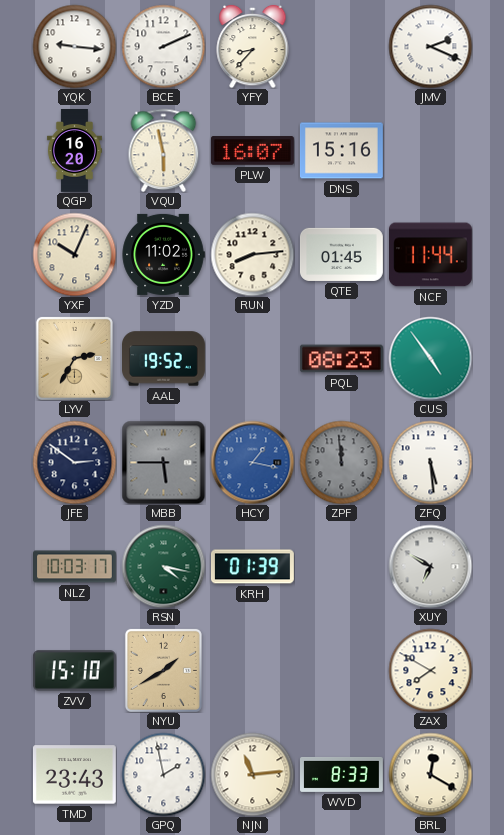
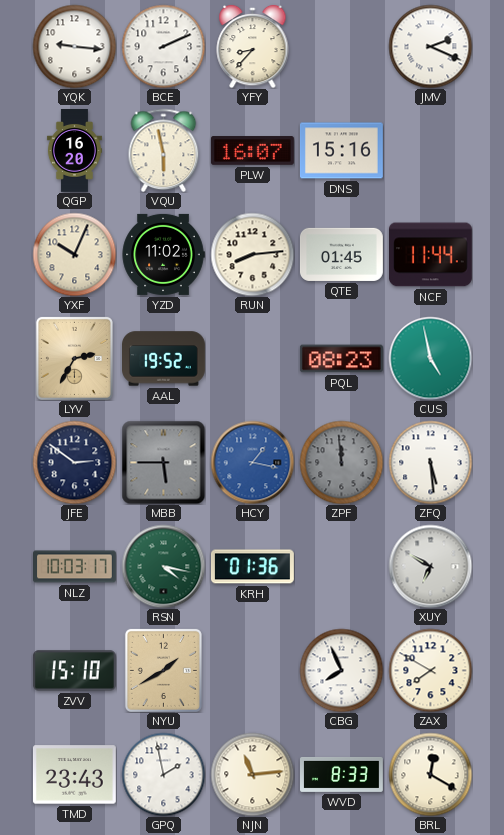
CUS: 4:54 -> 4:58
KRH: 01:39 -> 01:36
CBG: none -> 7:56
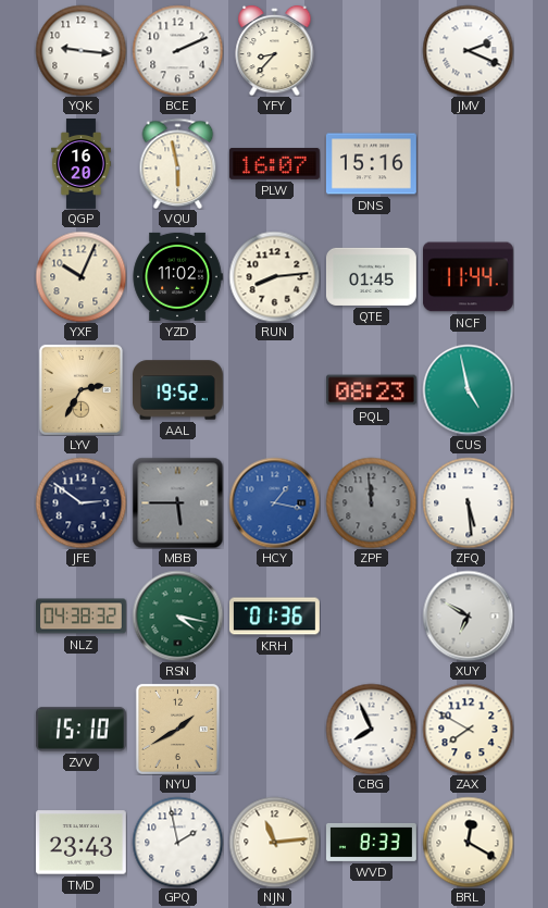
NLZ: 10:03 -> 04:38
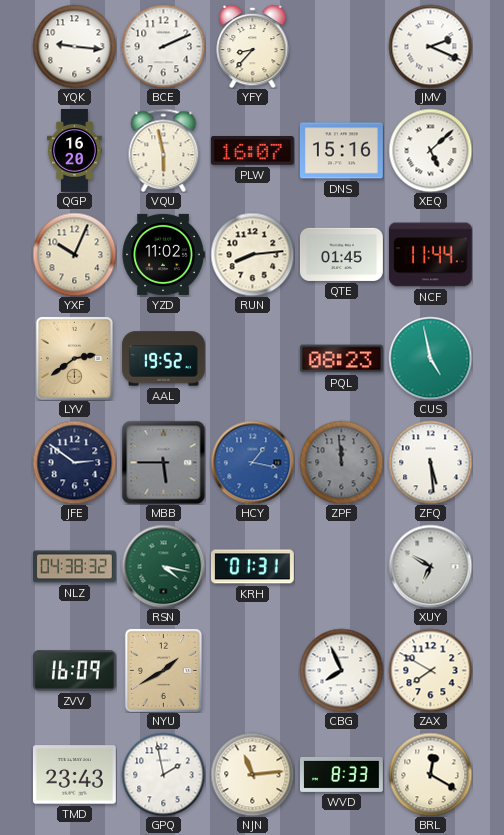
XEQ: none -> 5:08
LYV: 2:35 -> 2:39
KRH: 01:36 -> 01:31
ZVV: 15:10 -> 16:09
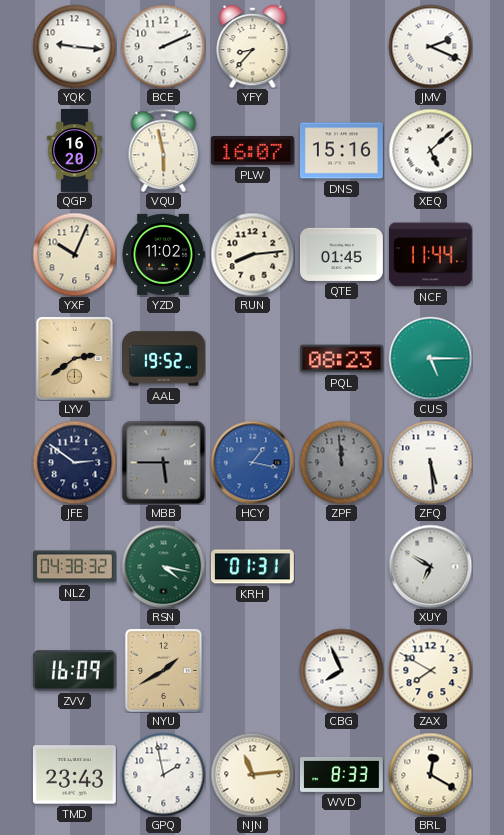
CUS: 4:58 -> 5:15
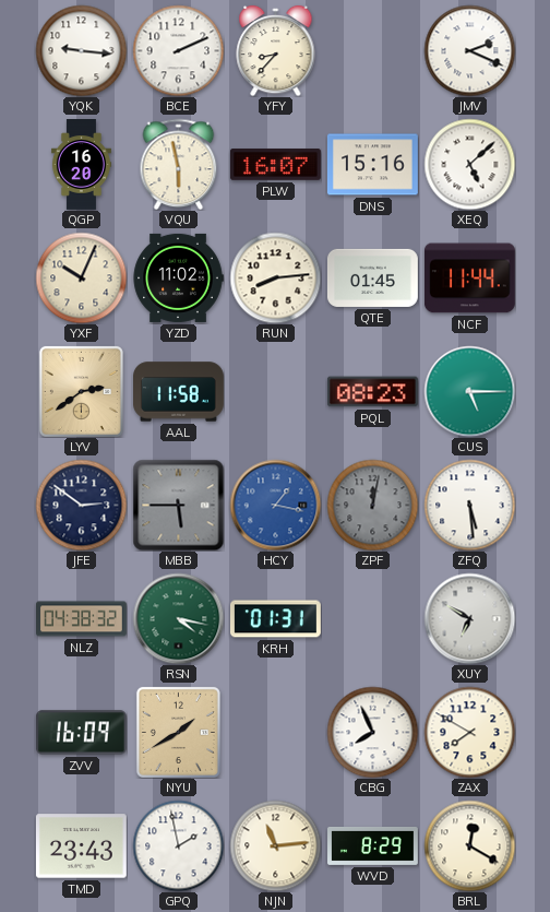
AAL: 19:52 -> 11:58
ZPF: 11:59 -> 12:02
WVD: 8:33 -> 8:29
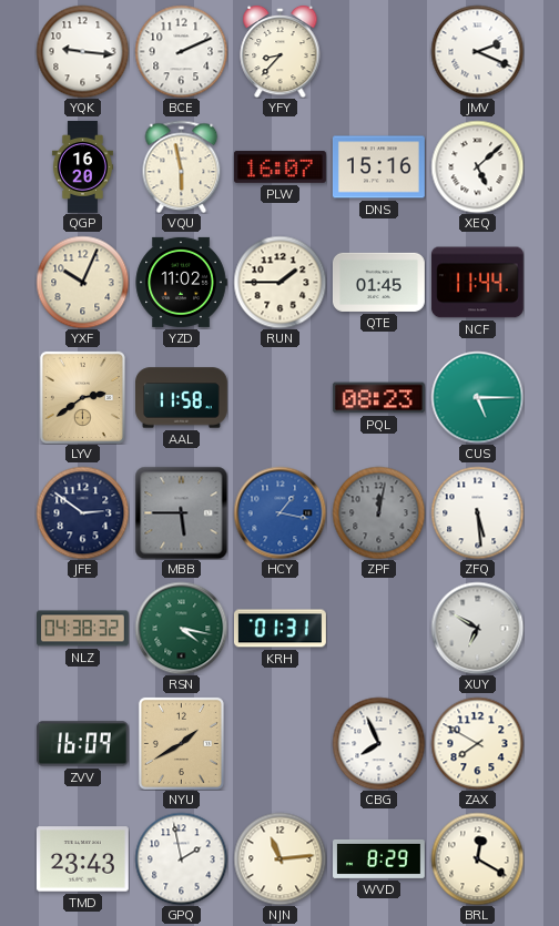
RUN: 8:14 -> 1:45
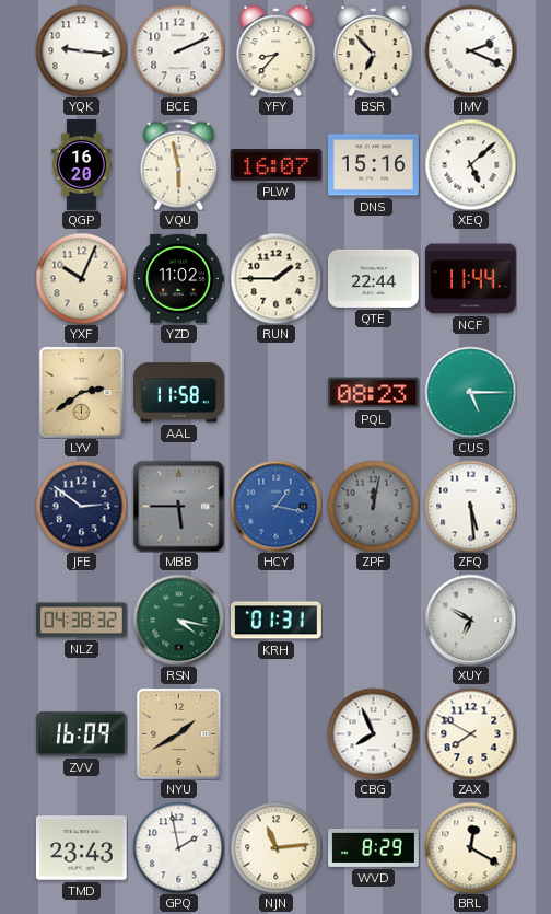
BSR: none -> 6:53
QTE: 01:45 -> 22:44
